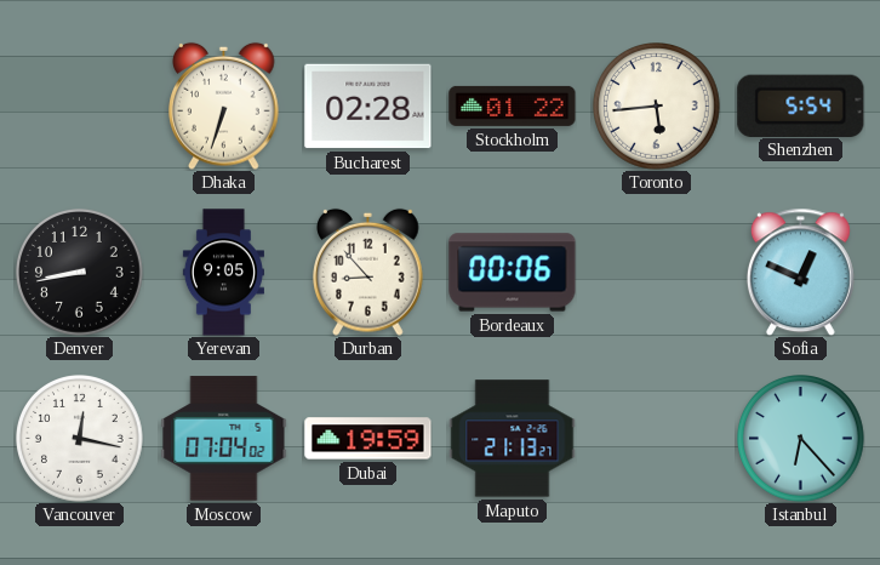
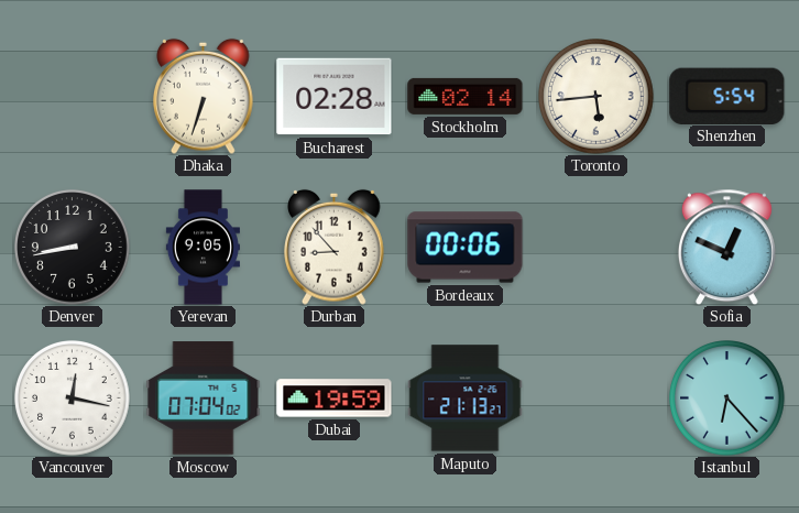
Stockholm: 01:22 -> 02:14
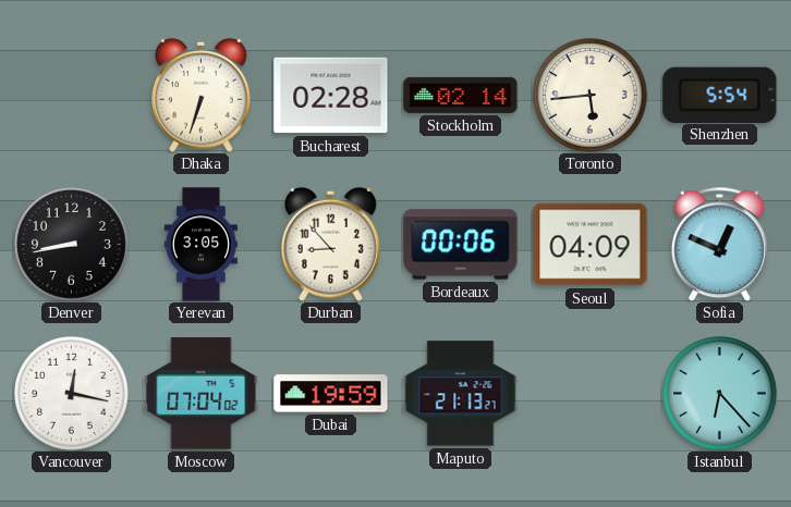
Yerevan: 9:05 -> 3:05
Seoul: none -> 04:09
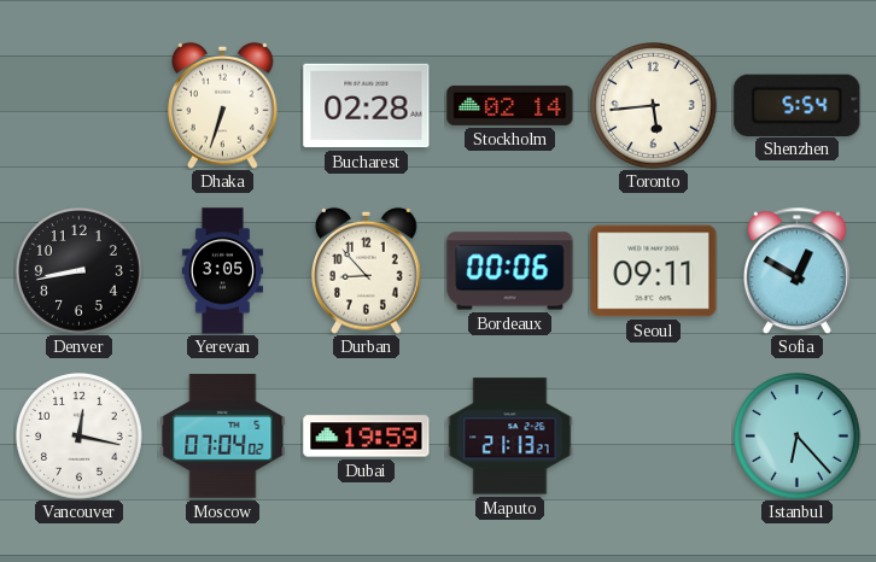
Seoul: 04:09 -> 09:11
Sofia: 12:49 -> 12:50
